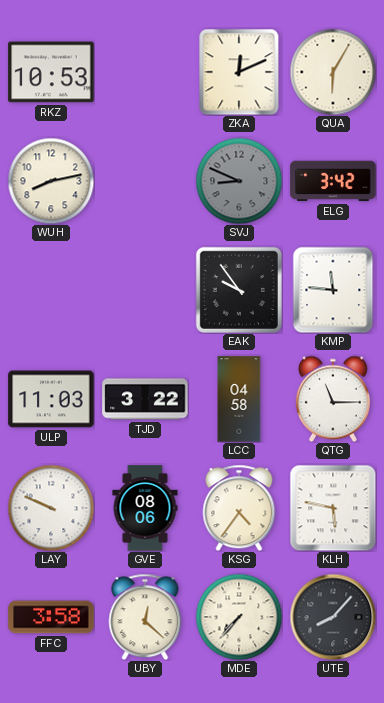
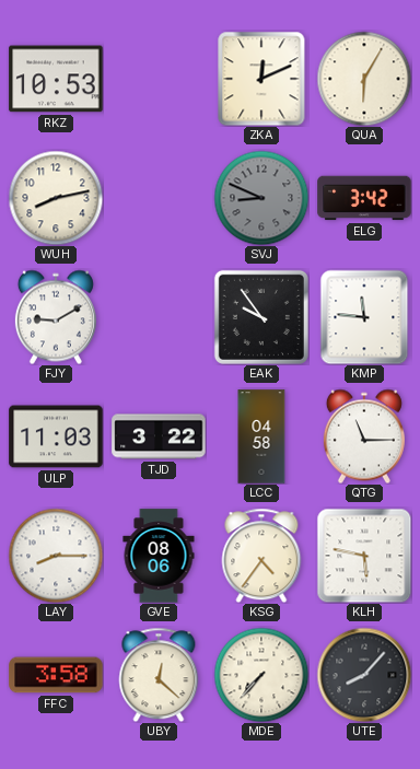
FJY: none -> 9:10
LAY: 9:49 -> 8:15
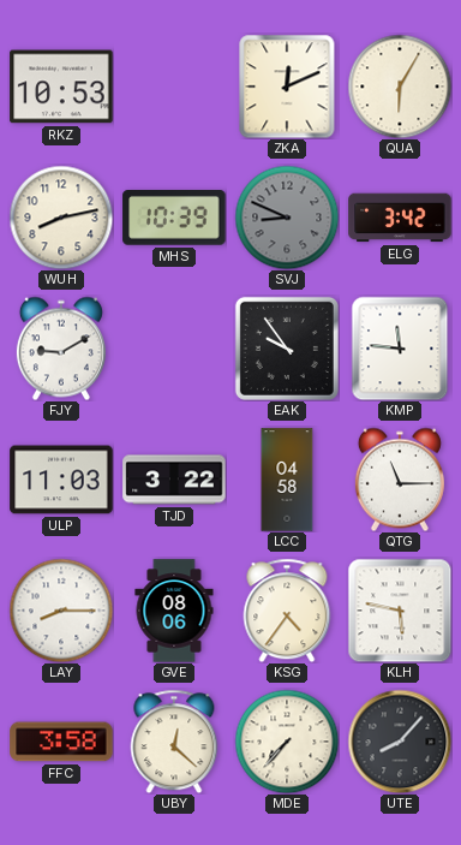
MHS: none -> 10:39
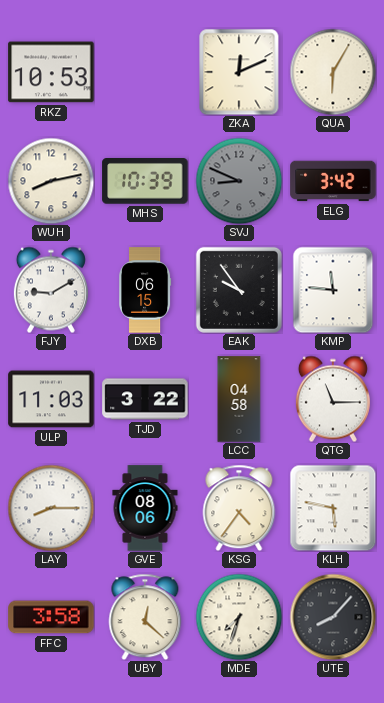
DXB: none -> 06:15
MDE: 7:37 -> 7:33
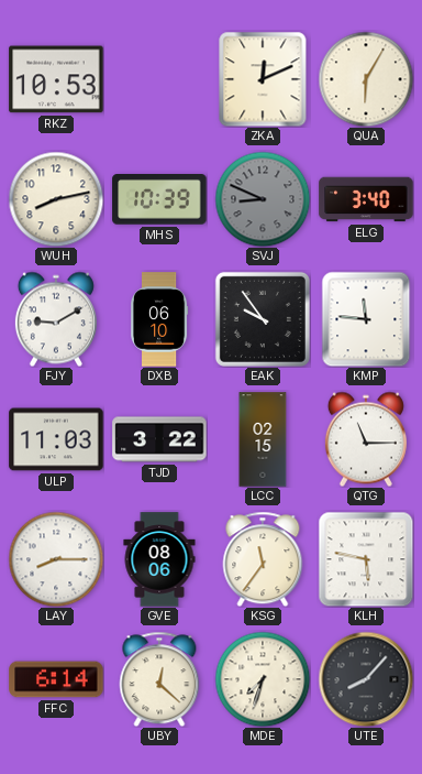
ELG: 3:42 -> 3:40
DXB: 06:15 -> 06:10
LCC: 04:58 -> 02:15
KSG: 4:36 -> 11:36
FFC: 3:58 -> 6:14
